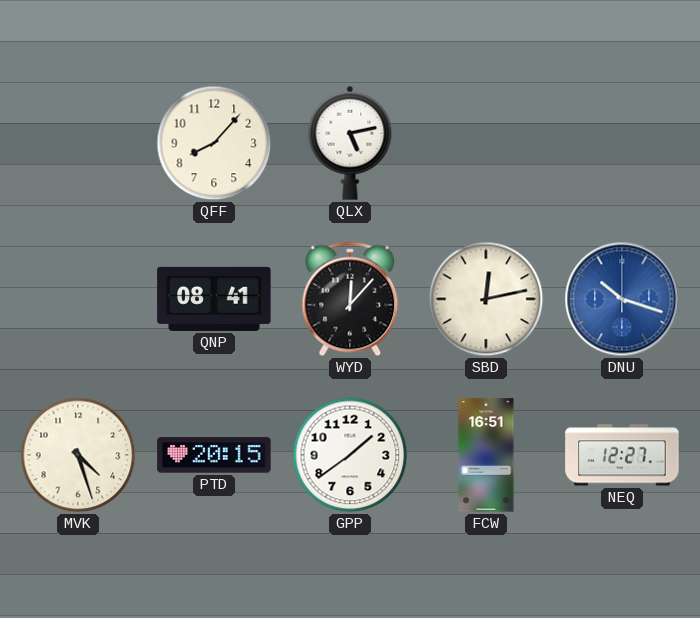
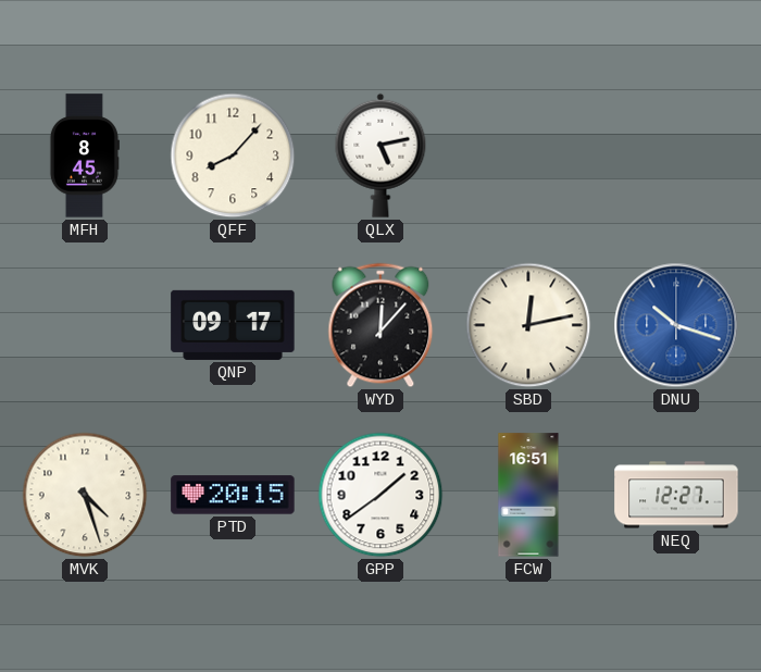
MFH: none -> 8:45
QNP: 08:41 -> 09:17
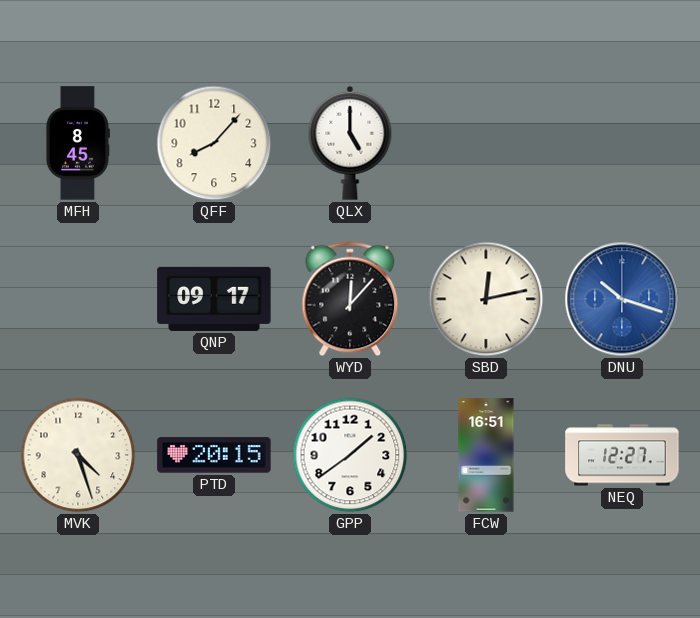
QLX: 5:13 -> 5:00
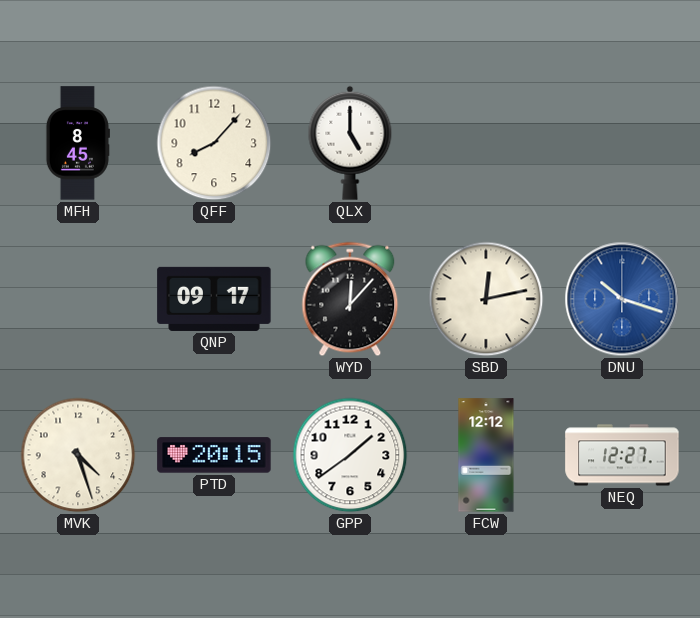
FCW: 16:51 -> 12:12
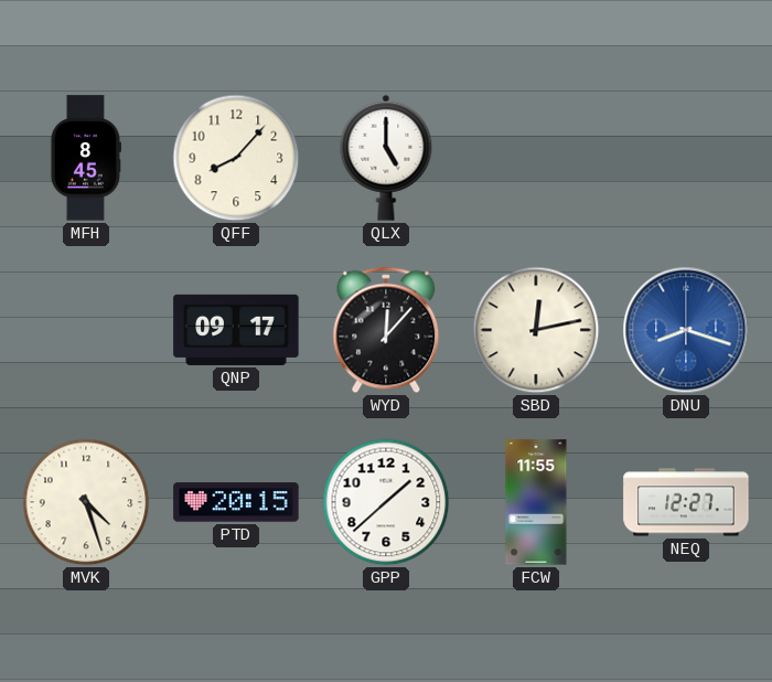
DNU: 10:18 -> 8:18
GPP: 1:39 -> 1:38
FCW: 12:12 -> 11:55
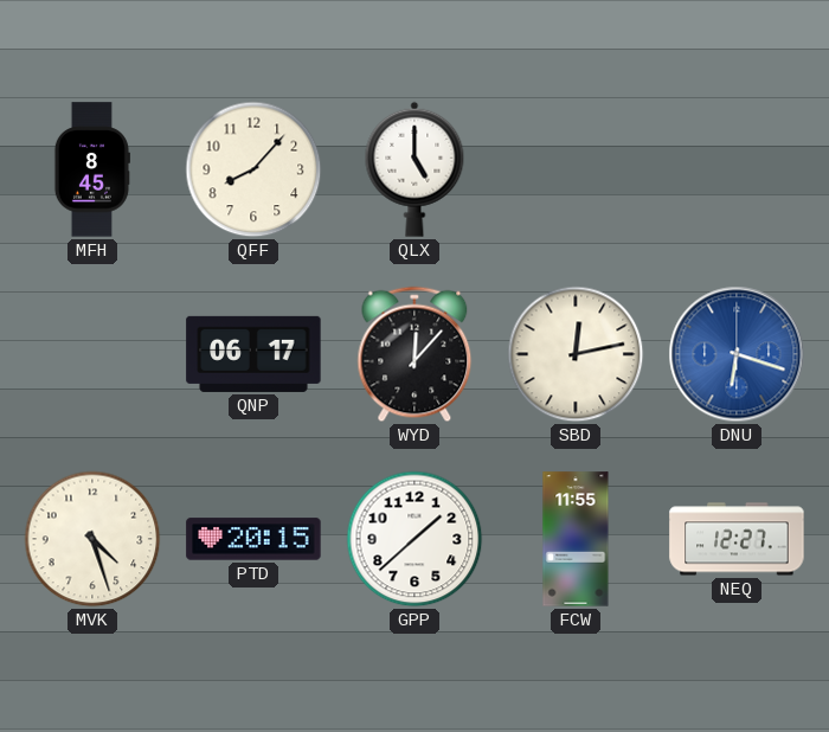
QNP: 09:17 -> 06:17
DNU: 8:18 -> 6:18
